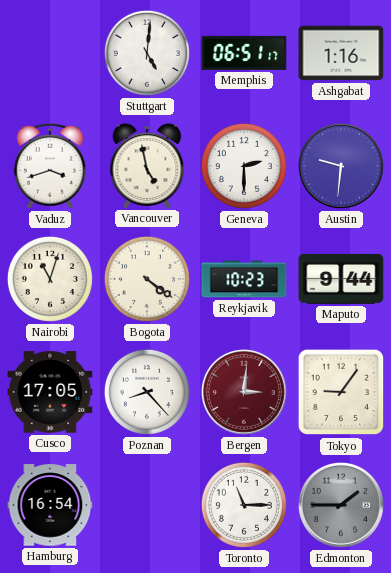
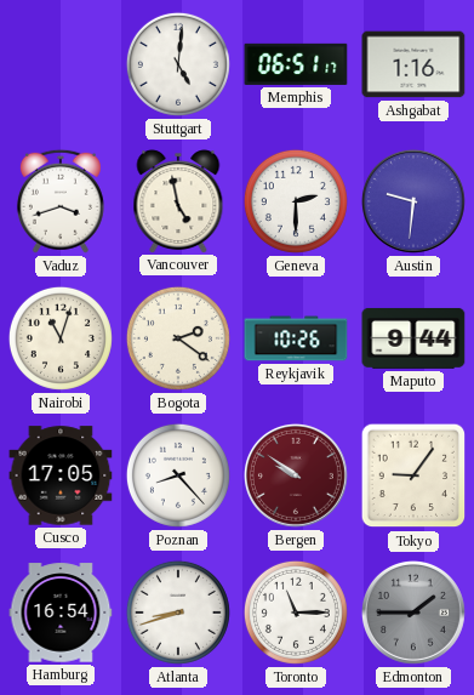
Bogota: 4:21 -> 2:21
Reykjavik: 10:23 -> 10:26
Bergen: 3:01 -> 9:51
Atlanta: none -> 8:42
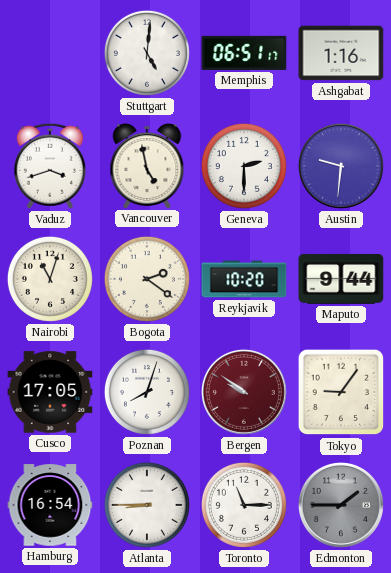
Reykjavik: 10:26 -> 10:20
Poznan: 8:23 -> 8:03
Atlanta: 8:42 -> 8:45
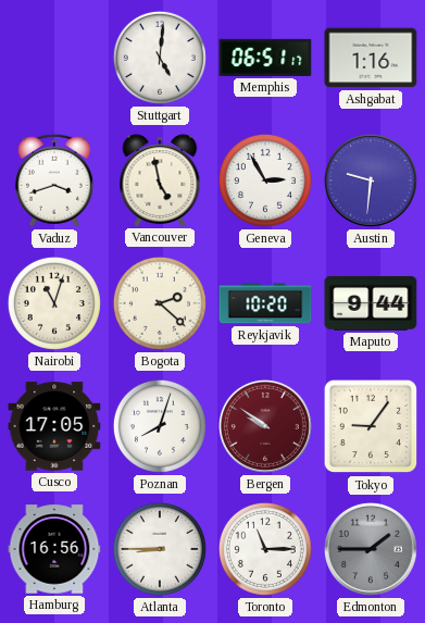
Geneva: 2:30 -> 2:55
Bogota: 2:21 -> 2:22
Hamburg: 16:54 -> 16:56
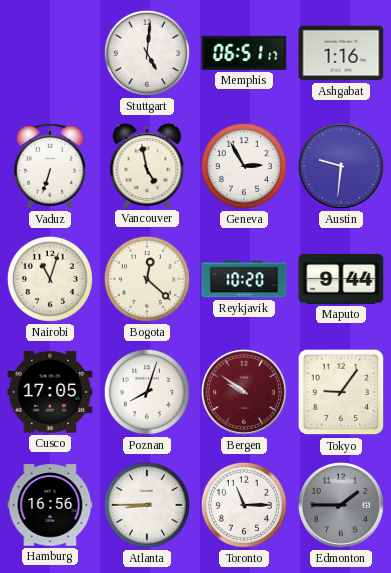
Vaduz: 3:42 -> 6:33
Bogota: 2:22 -> 12:22
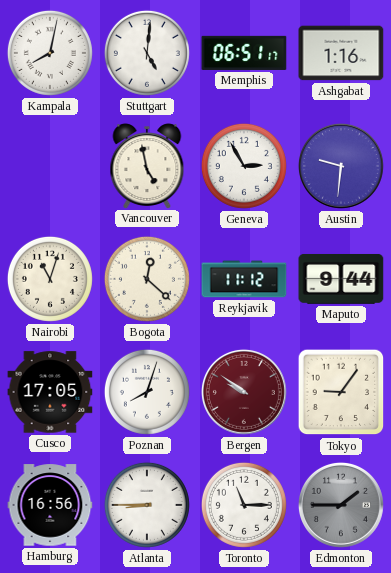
Kampala: none -> 8:02
Vaduz: 6:33 -> none
Reykjavik: 10:20 -> 11:12
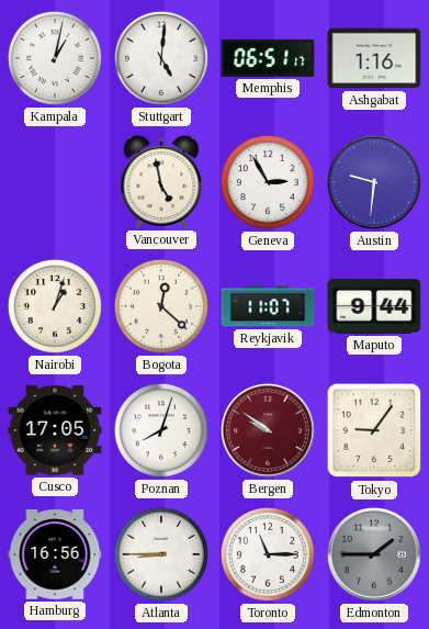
Kampala: 8:02 -> 1:02
Nairobi: 11:03 -> 1:03
Reykjavik: 11:12 -> 11:07
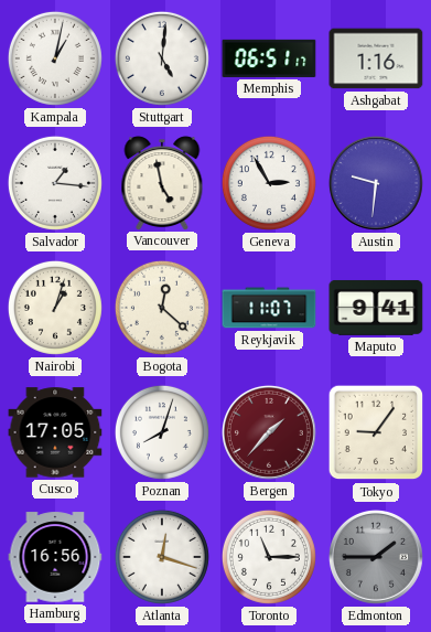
Salvador: none -> 1:16
Maputo: 9:44 -> 9:41
Bergen: 9:51 -> 1:37
Atlanta: 8:45 -> 12:18
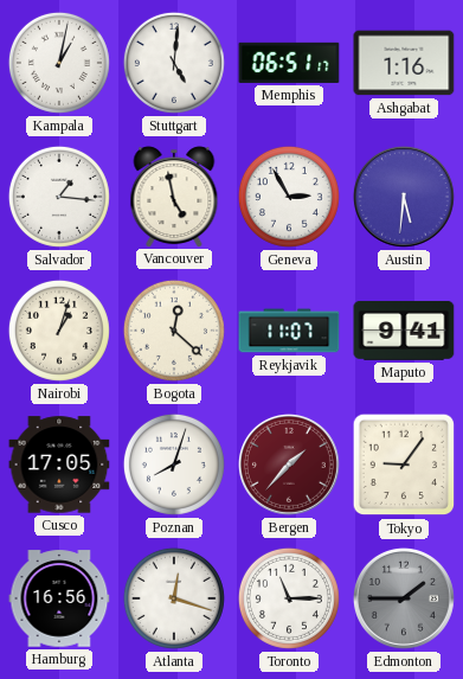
Austin: 9:31 -> 5:31
